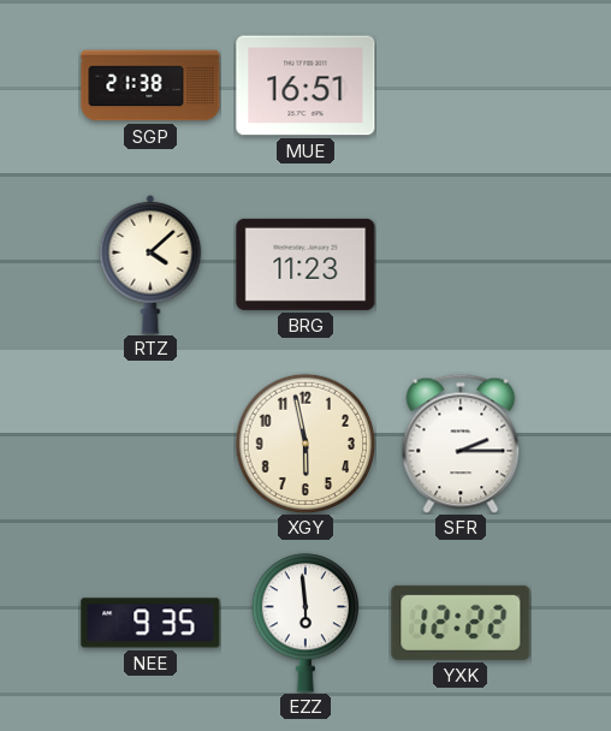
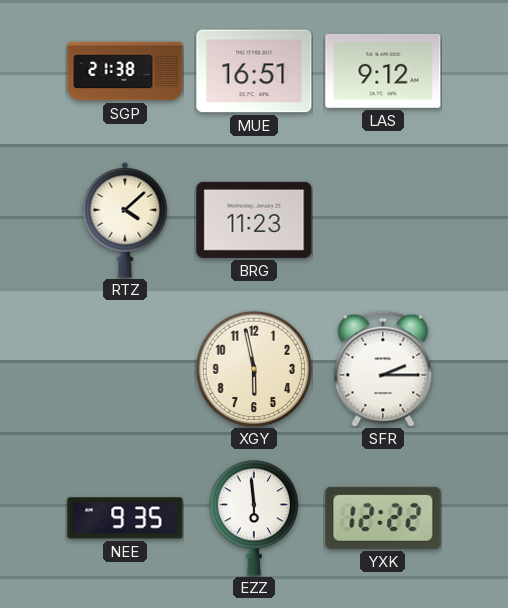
LAS: none -> 9:12
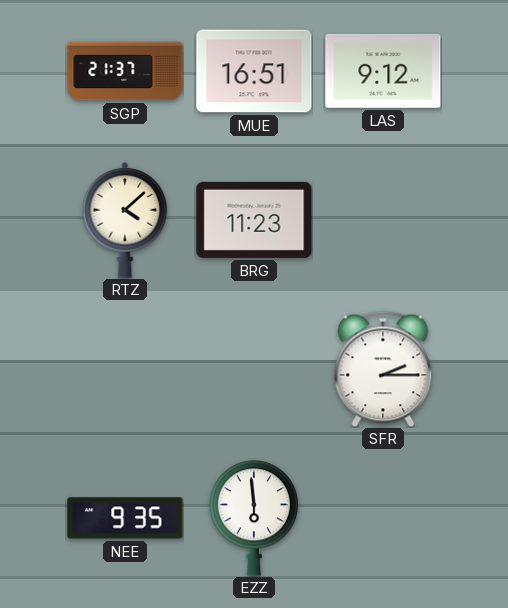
SGP: 21:38 -> 21:37
XGY: 5:58 -> none
YXK: 12:22 -> none
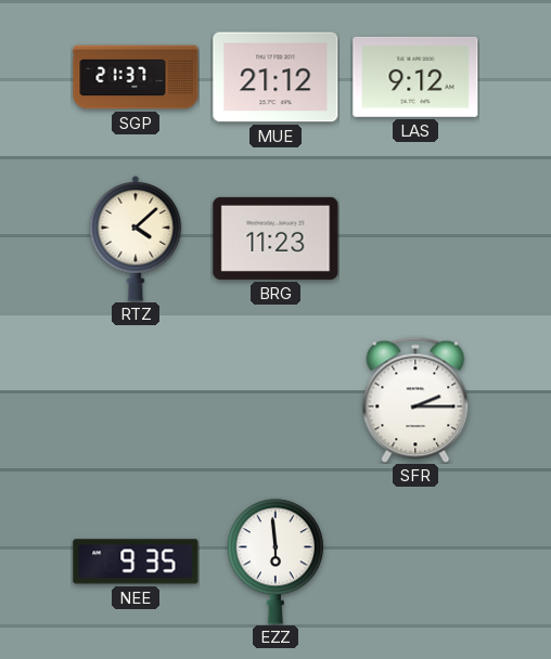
MUE: 16:51 -> 21:12
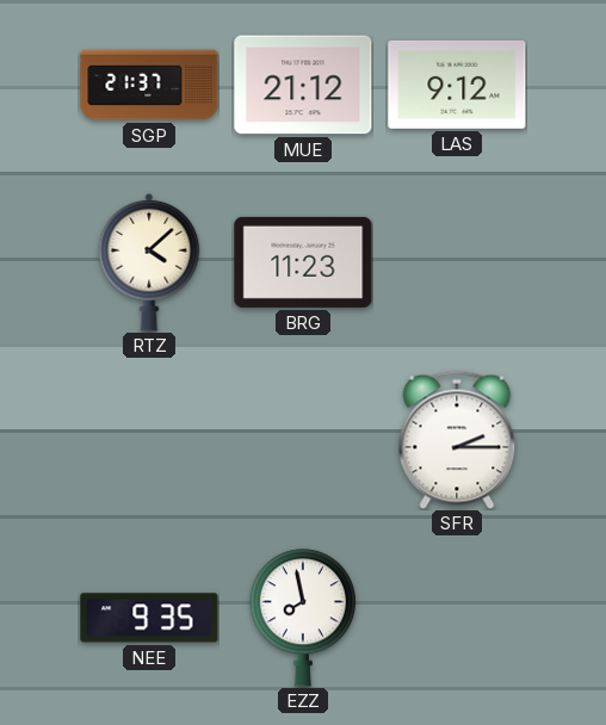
EZZ: 5:59 -> 7:58
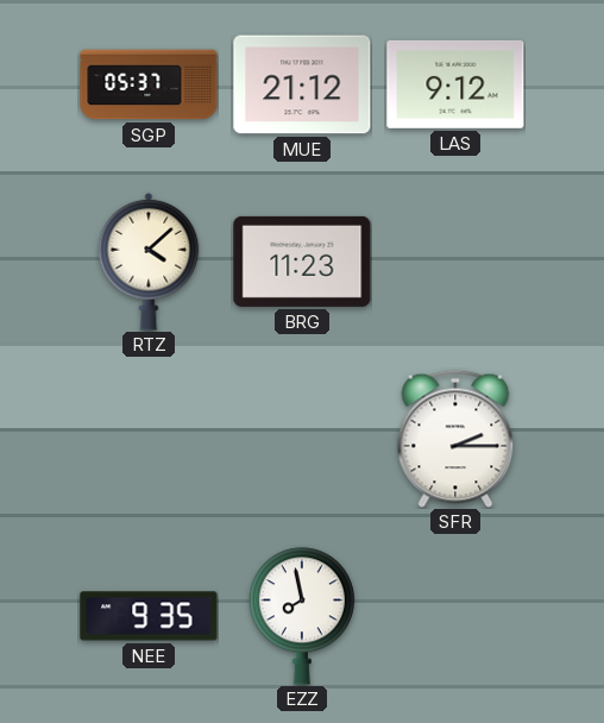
SGP: 21:37 -> 05:37
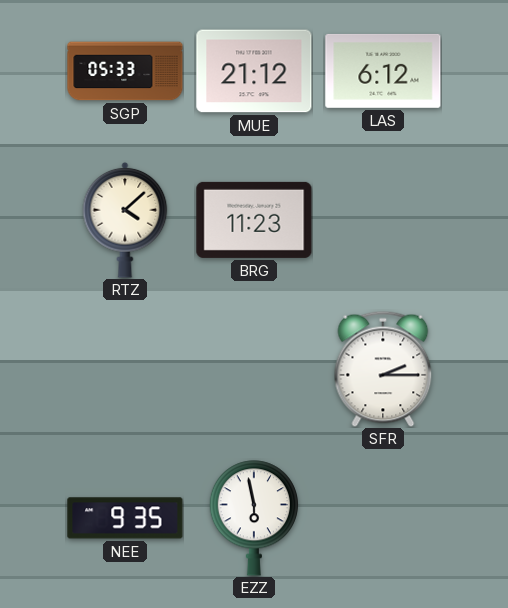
SGP: 05:37 -> 05:33
LAS: 9:12 -> 6:12
EZZ: 7:58 -> 5:58
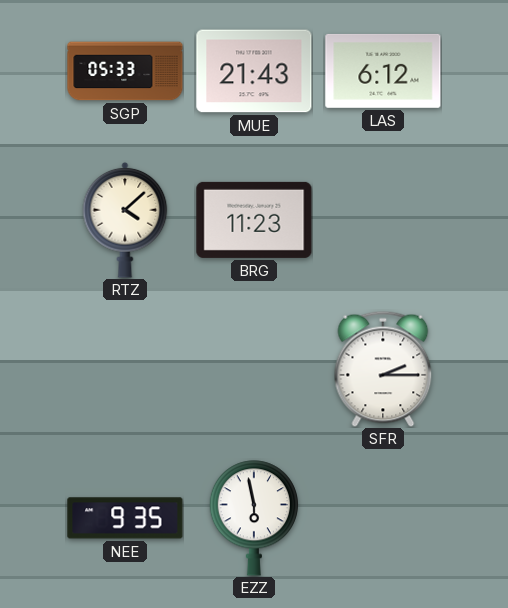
MUE: 21:12 -> 21:43
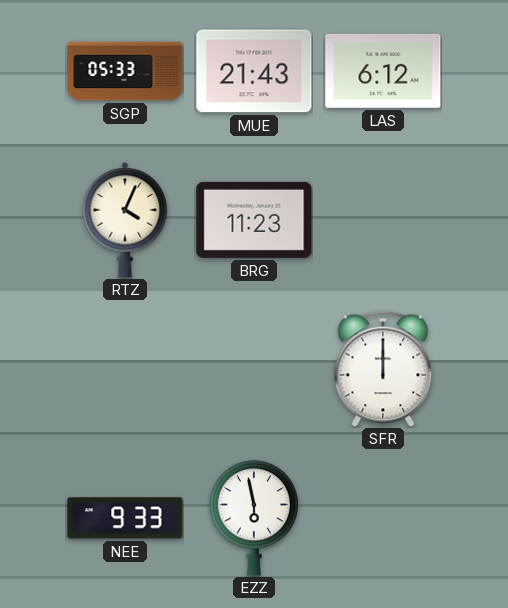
RTZ: 4:08 -> 4:04
SFR: 2:15 -> 12:00
NEE: 9:35 -> 9:33
